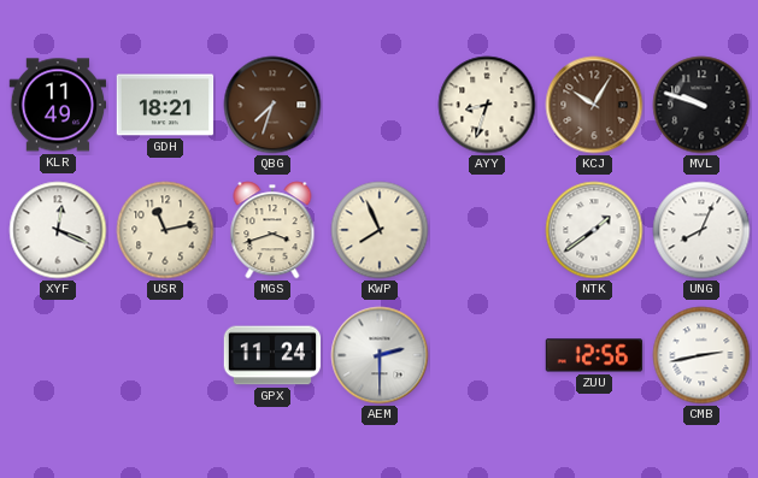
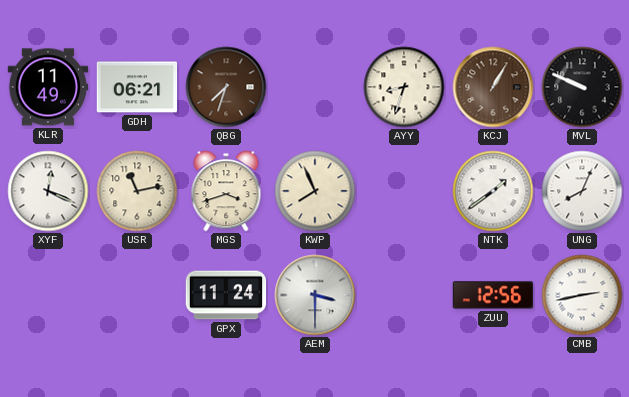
GDH: 18:21 -> 06:21
KCJ: 10:05 -> 1:05
MVL: 9:48 -> 9:49
AEM: 2:30 -> 3:30
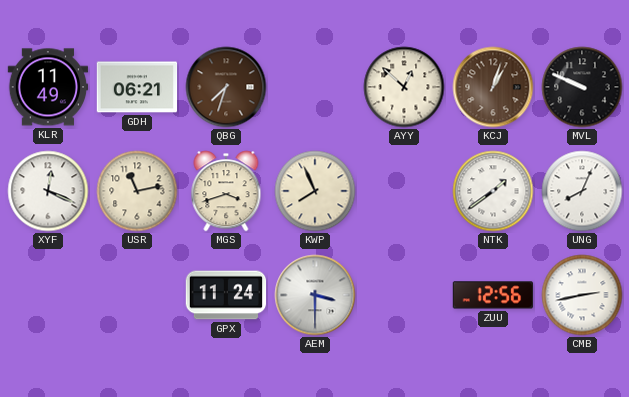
AYY: 8:33 -> 12:52
KCJ: 1:05 -> 1:03
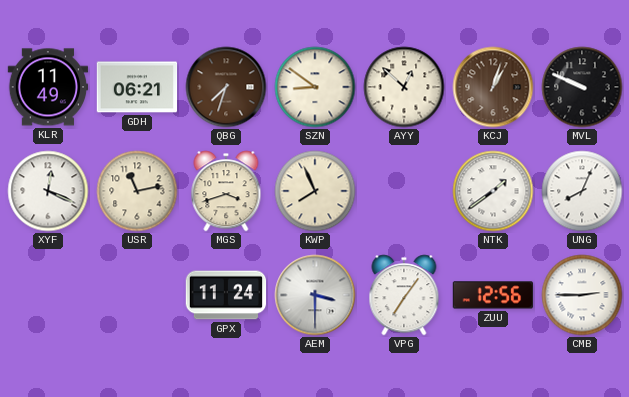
SZN: none -> 8:51
VPG: none -> 7:06
CMB: 2:43 -> 2:45
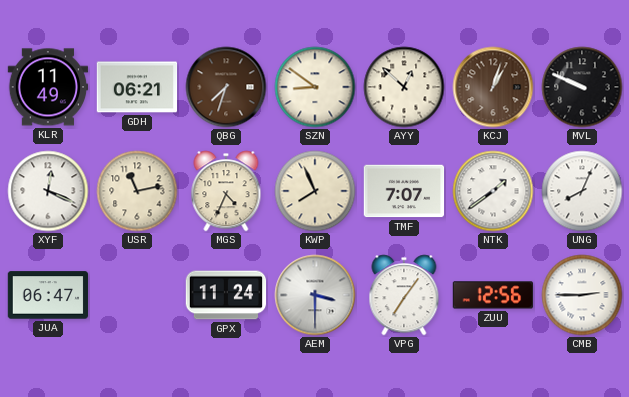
MGS: 3:42 -> 4:34
TMF: none -> 7:07
JUA: none -> 06:47
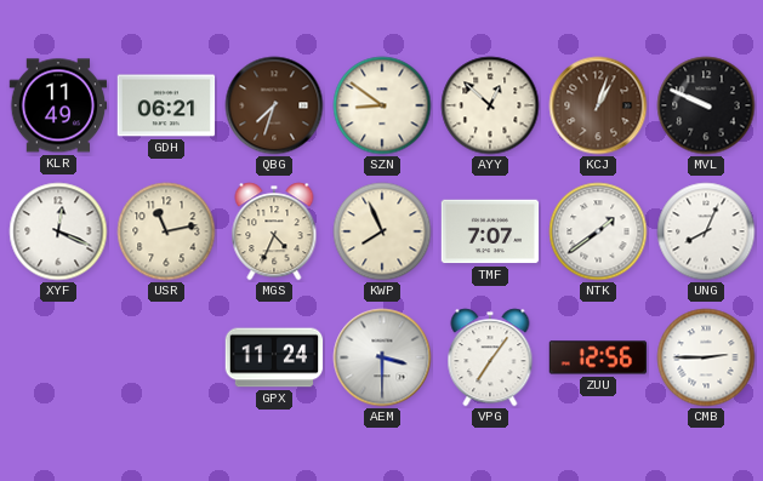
JUA: 06:47 -> none
